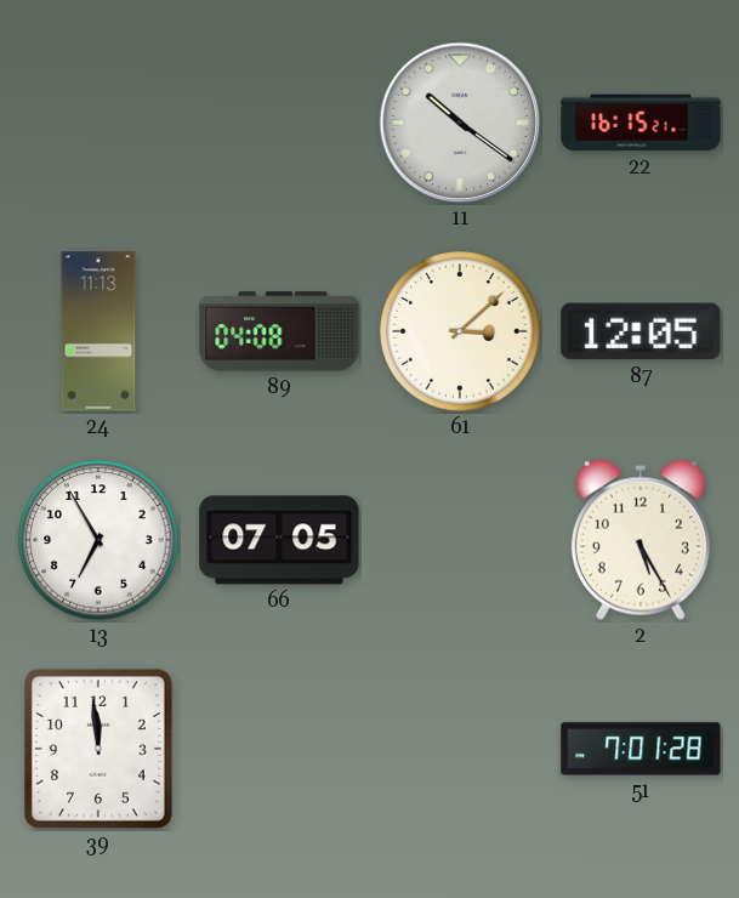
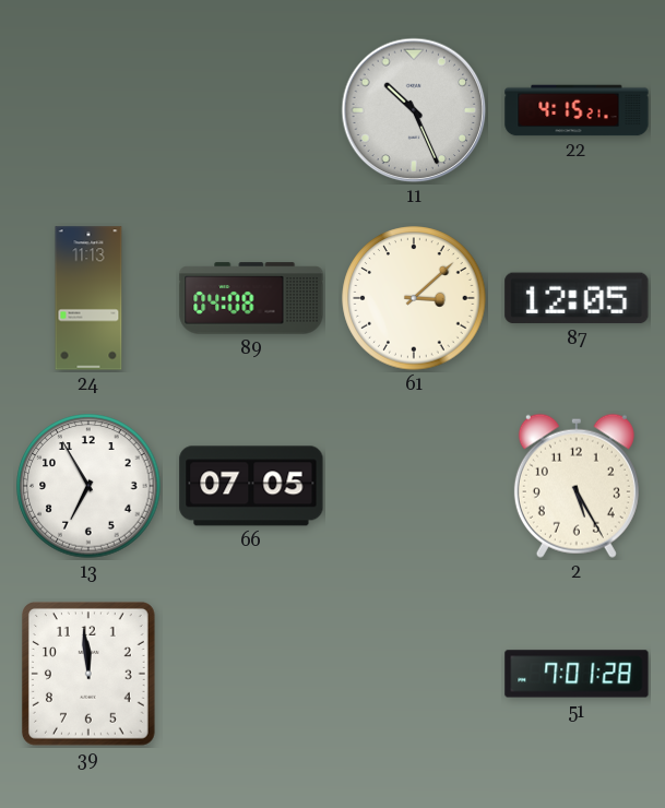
11: 10:21 -> 10:26
22: 16:15 -> 4:15
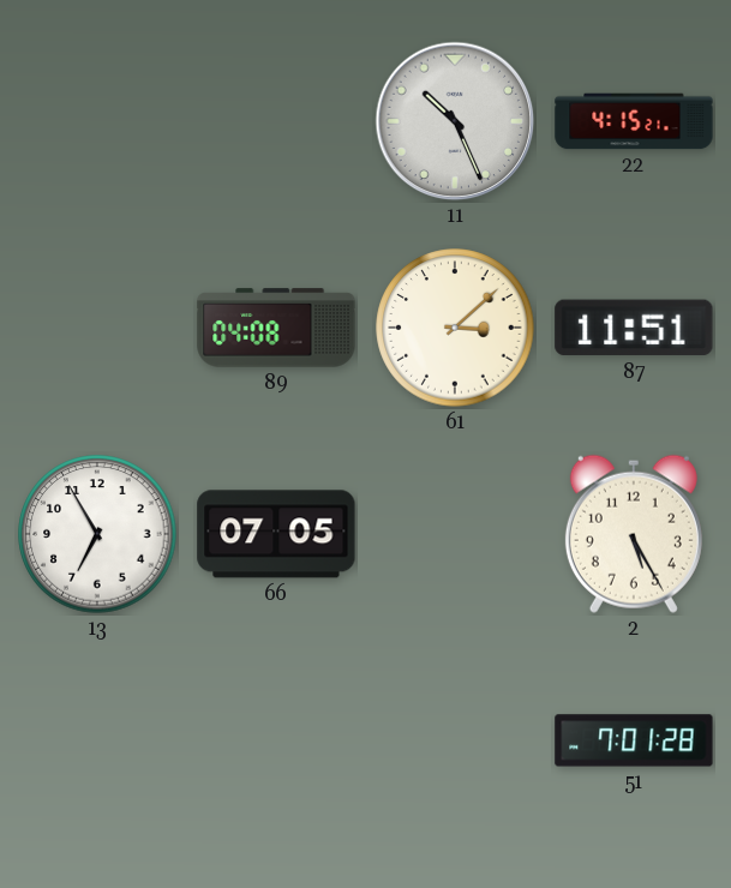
24: 11:13 -> none
87: 12:05 -> 11:51
39: 11:59 -> none
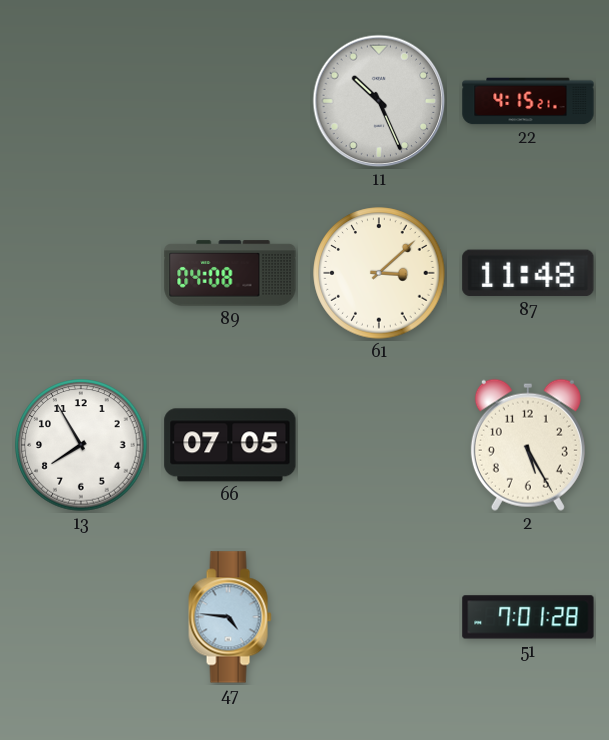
87: 11:51 -> 11:48
13: 6:55 -> 7:55
47: none -> 4:46
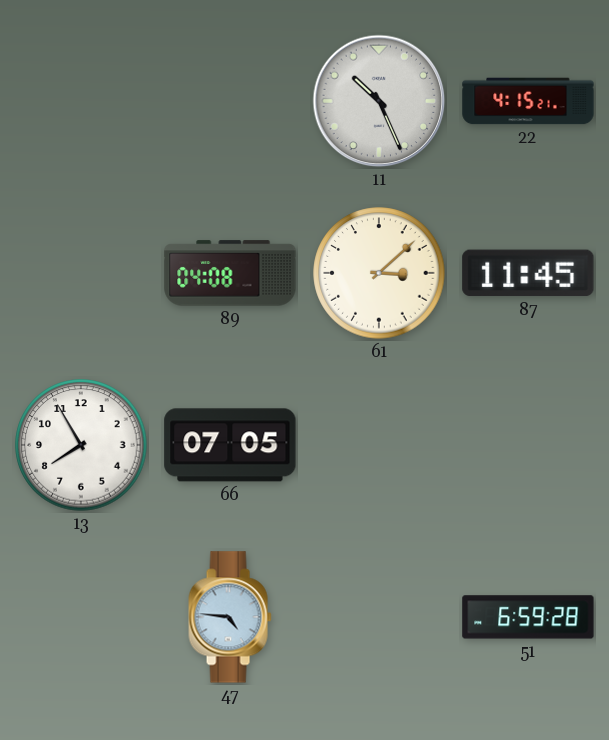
87: 11:48 -> 11:45
2: 5:25 -> none
51: 7:01 -> 6:59
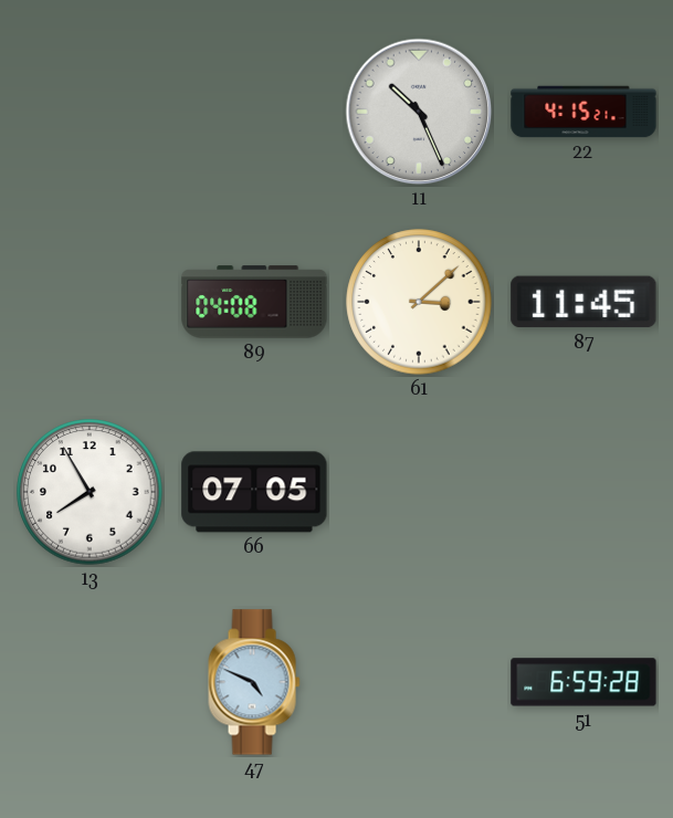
47: 4:46 -> 4:49
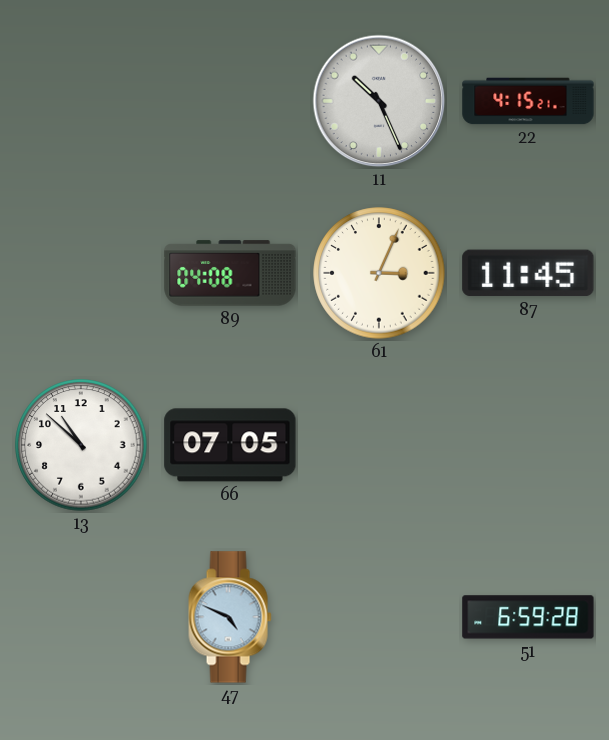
61: 3:08 -> 3:04
13: 7:55 -> 10:52
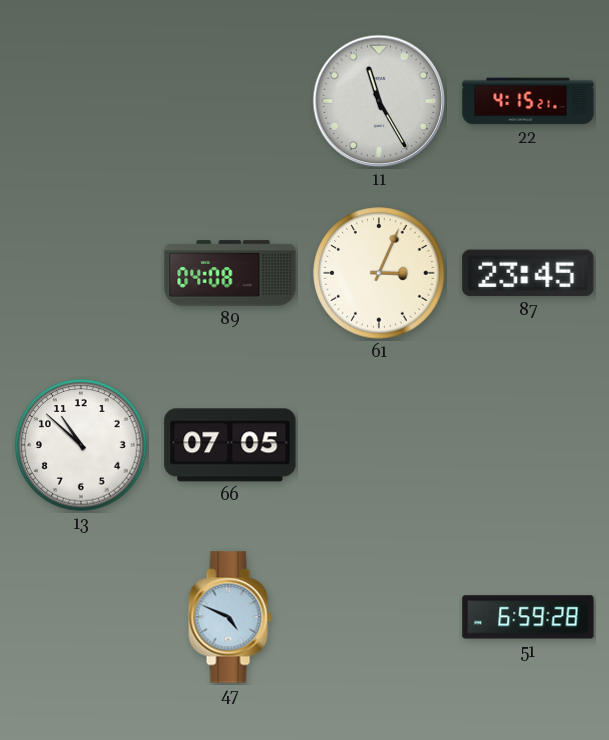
11: 10:26 -> 11:25
87: 11:45 -> 23:45
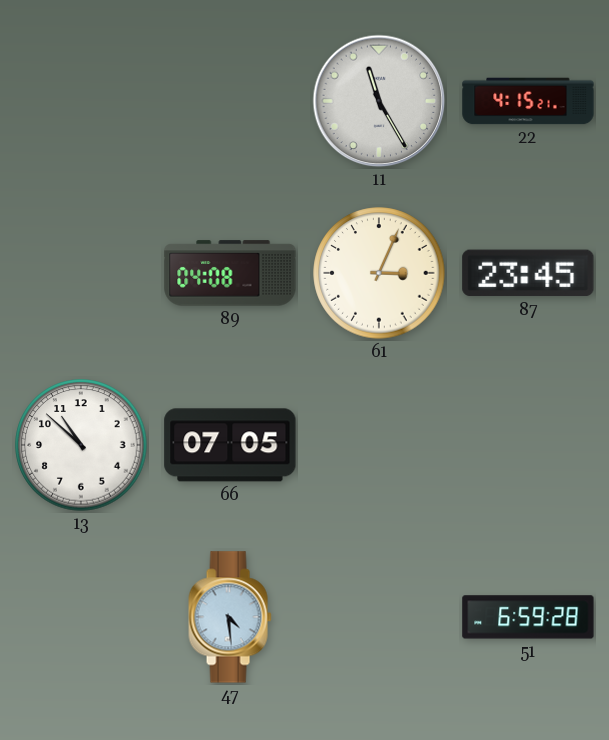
47: 4:49 -> 4:29
